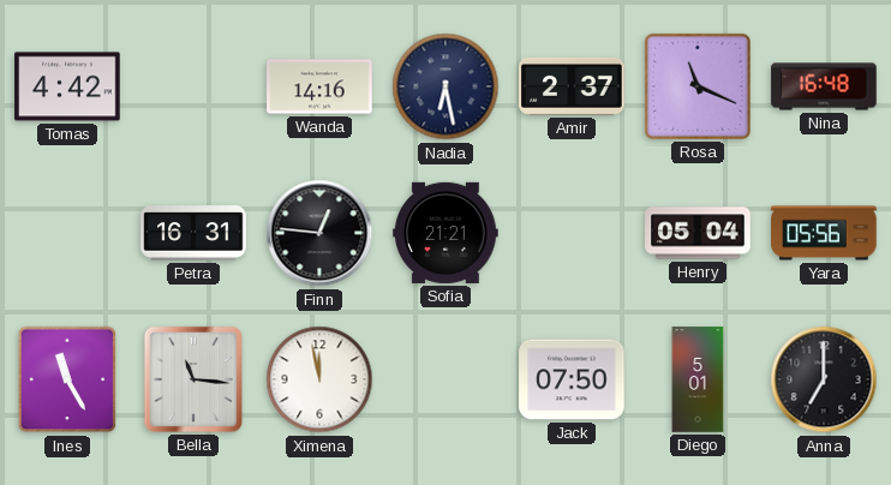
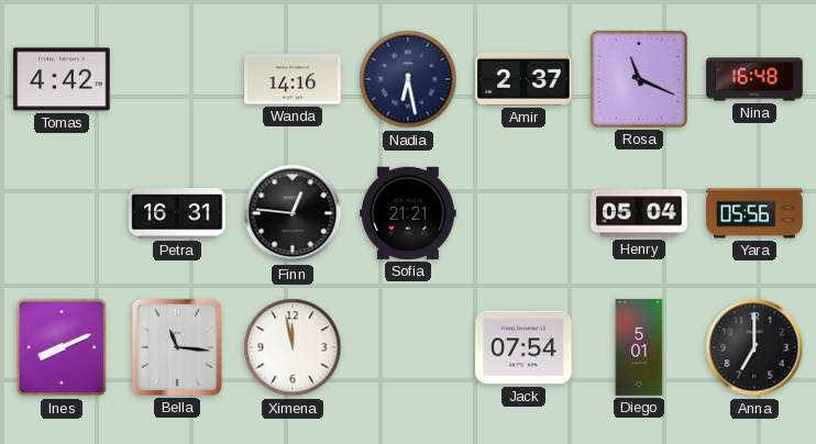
Ines: 11:25 -> 8:11
Jack: 07:50 -> 07:54
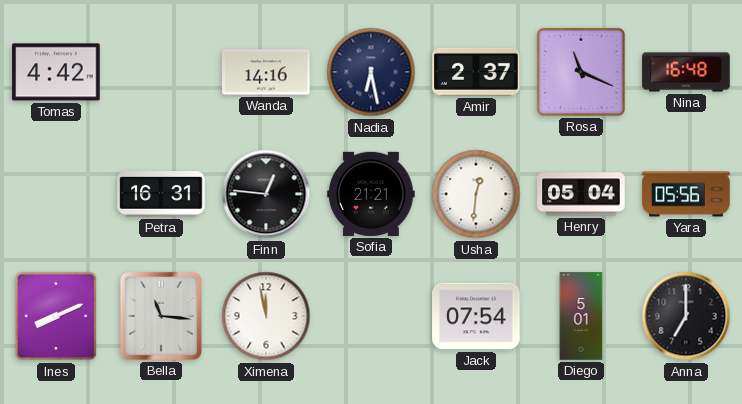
Usha: none -> 12:31
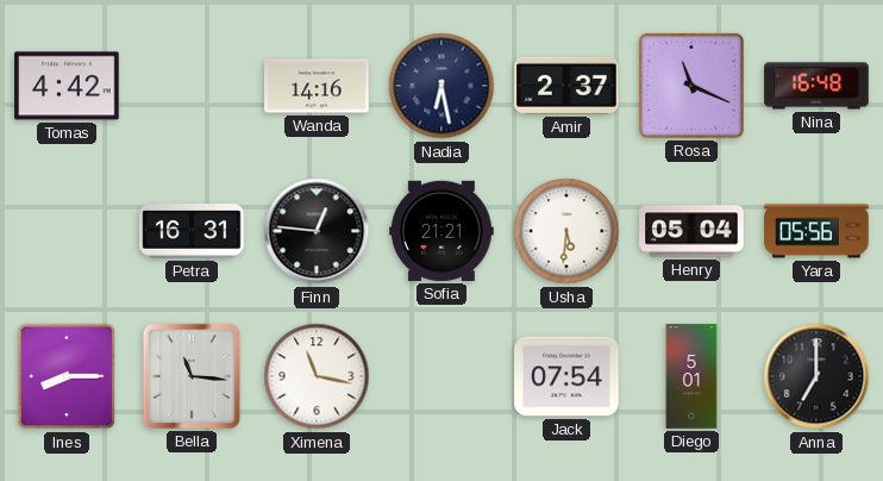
Usha: 12:31 -> 5:31
Ines: 8:11 -> 8:15
Ximena: 11:58 -> 11:17
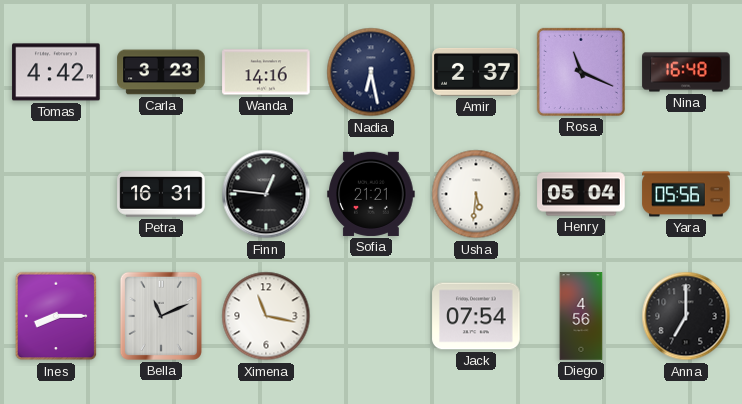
Carla: none -> 3:23
Bella: 11:16 -> 11:11
Diego: 5:01 -> 4:56
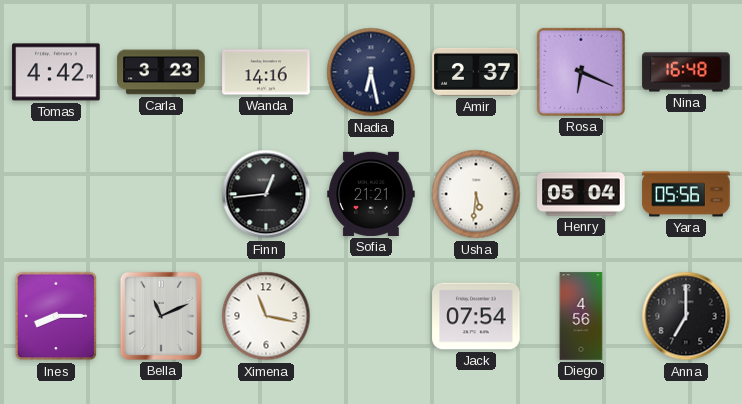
Rosa: 11:19 -> 6:19
Petra: 16:31 -> none
Finn: 12:46 -> 12:44
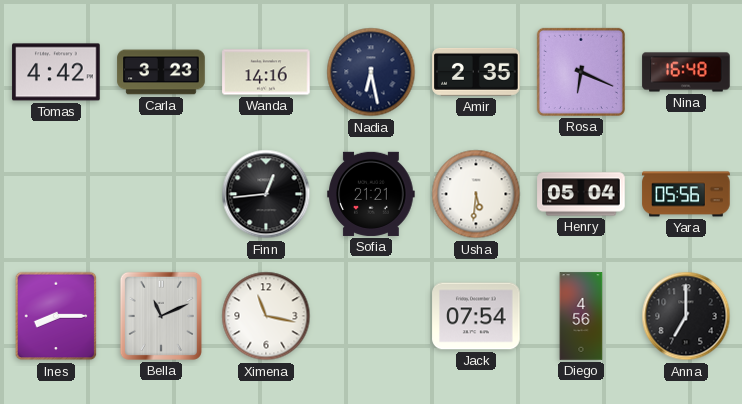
Amir: 2:37 -> 2:35
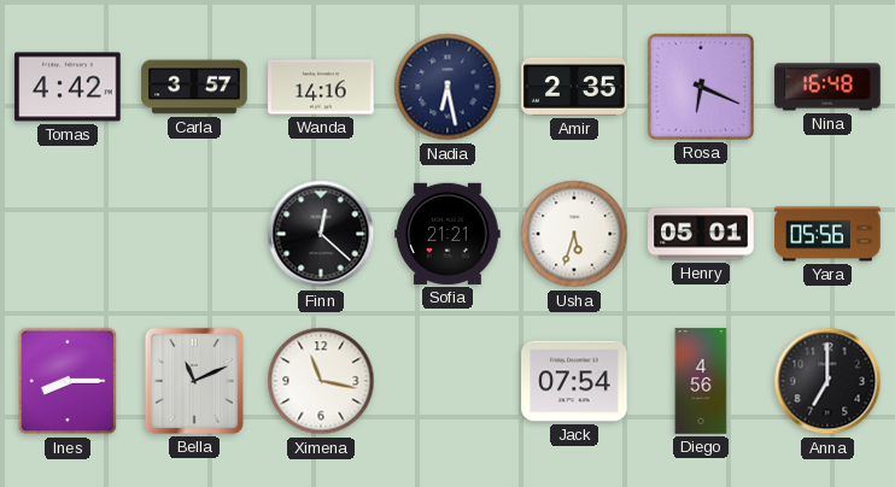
Carla: 3:23 -> 3:57
Finn: 12:44 -> 12:22
Usha: 5:31 -> 5:33
Henry: 05:04 -> 05:01
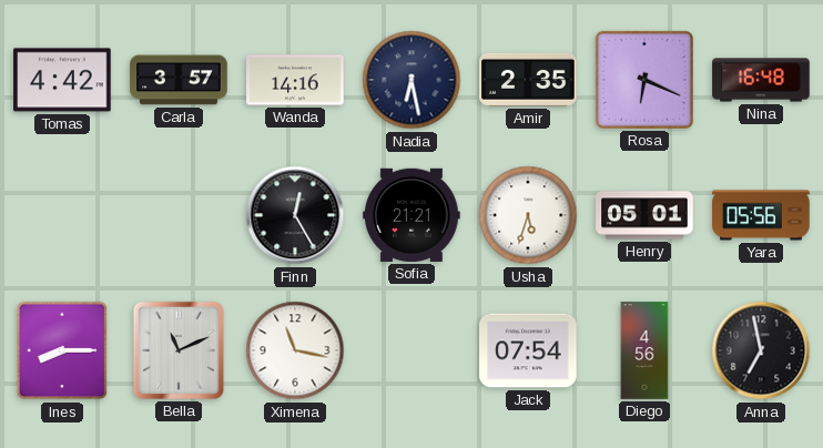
Finn: 12:22 -> 12:25
Anna: 7:00 -> 6:58
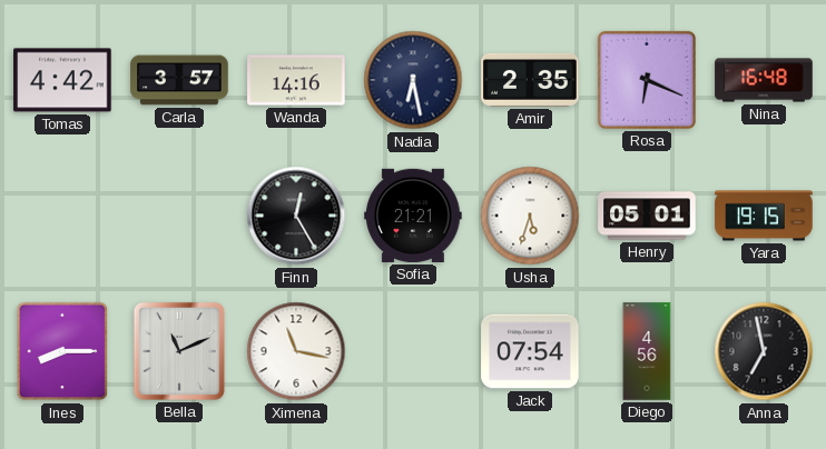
Yara: 05:56 -> 19:15
